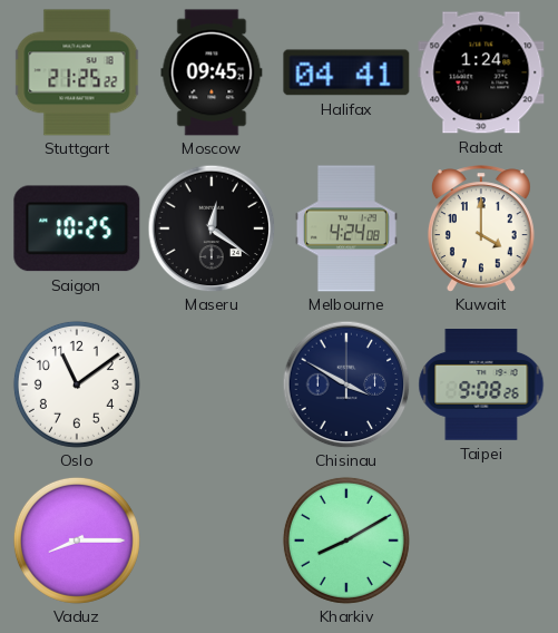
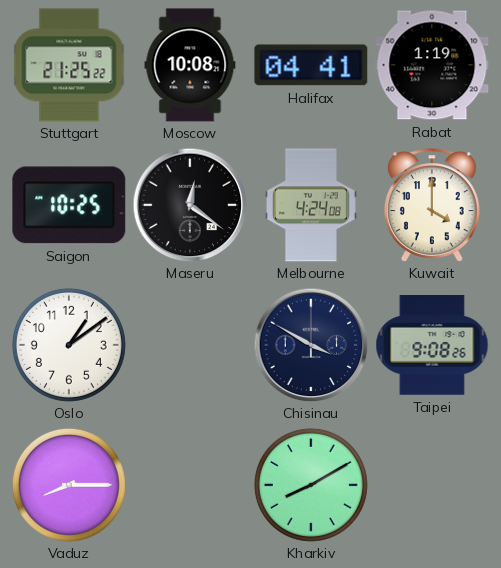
Moscow: 09:45 -> 10:08
Rabat: 1:24 -> 1:19
Oslo: 11:09 -> 1:09
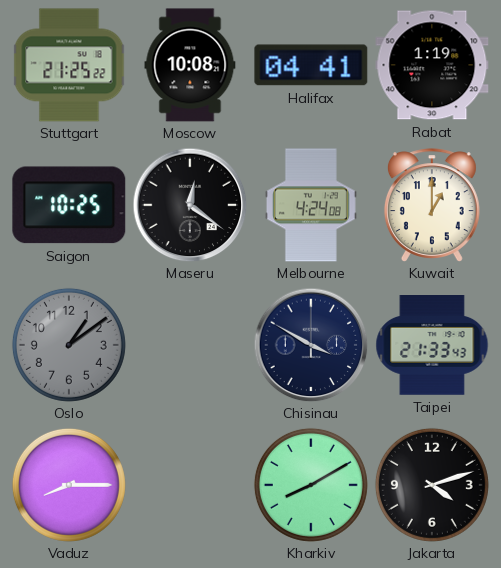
Kuwait: 4:00 -> 1:00
Oslo dial: white -> grey
Taipei: 9:08 -> 21:33
Jakarta: none -> 4:12
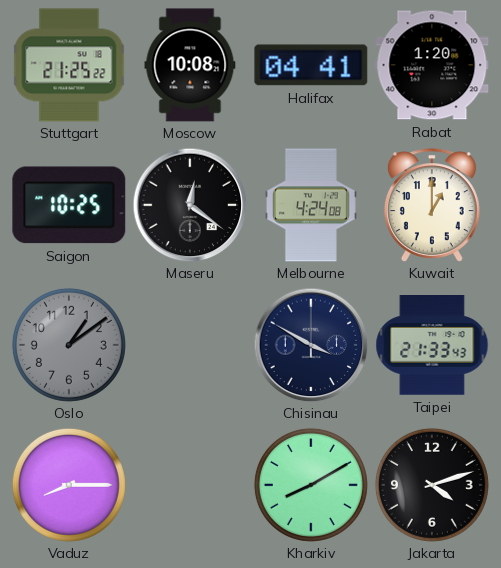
Rabat: 1:19 -> 1:20
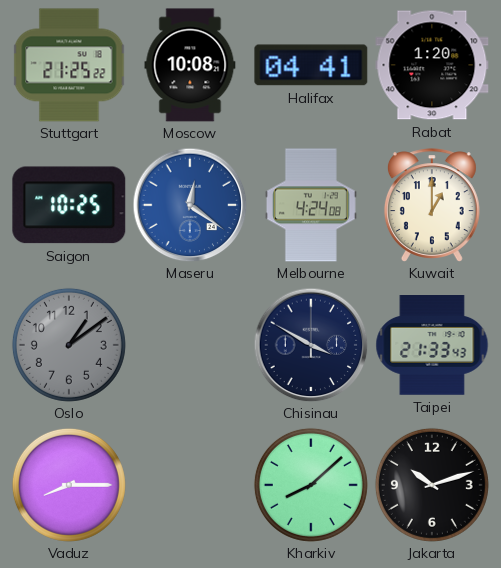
Maseru dial: black -> blue
Kharkiv: 8:10 -> 8:08
Jakarta: 4:12 -> 10:12
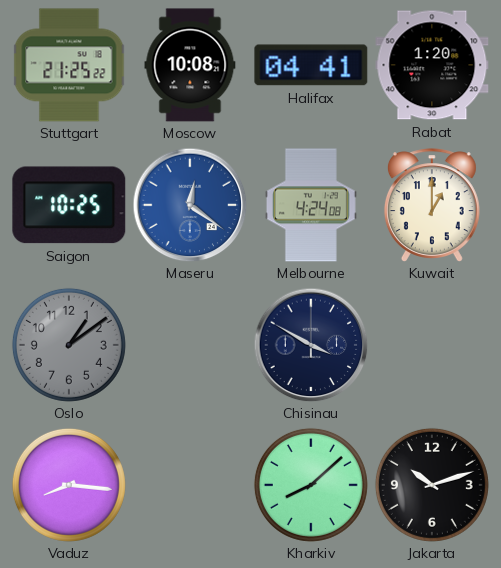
Taipei: 21:33 -> none
Vaduz: 8:15 -> 8:16
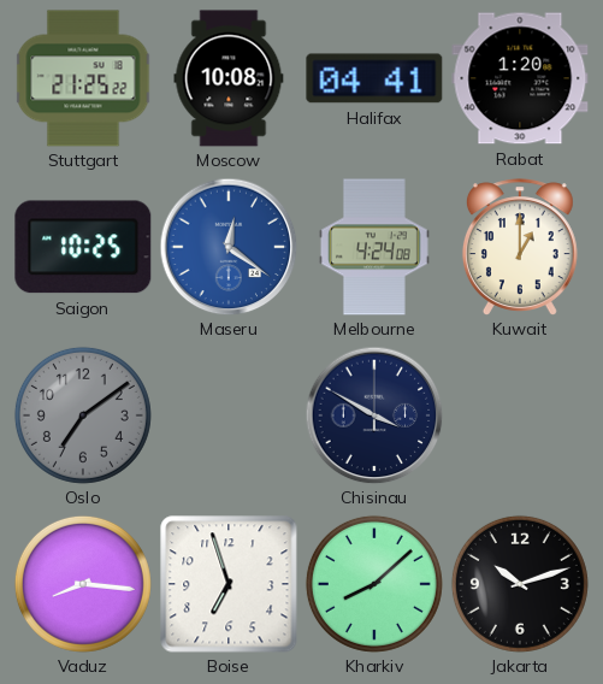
Oslo: 1:09 -> 7:09
Boise: none -> 6:57
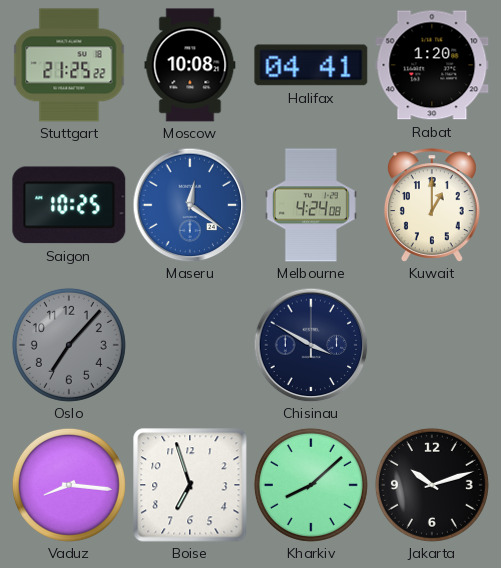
Oslo: 7:09 -> 7:07
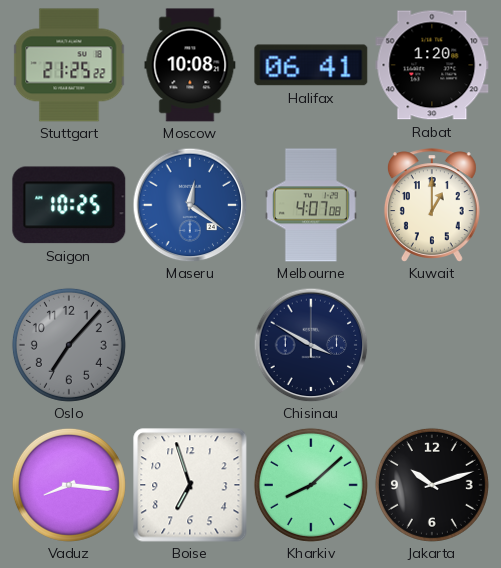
Halifax: 04:41 -> 06:41
Melbourne: 4:24 -> 4:07
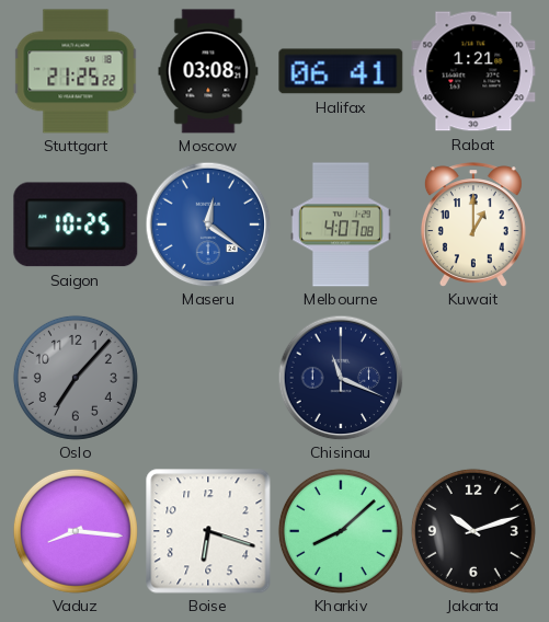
Moscow: 10:08 -> 03:08
Rabat: 1:20 -> 1:21
Chisinau: 3:50 -> 11:19
Boise: 6:57 -> 6:18
